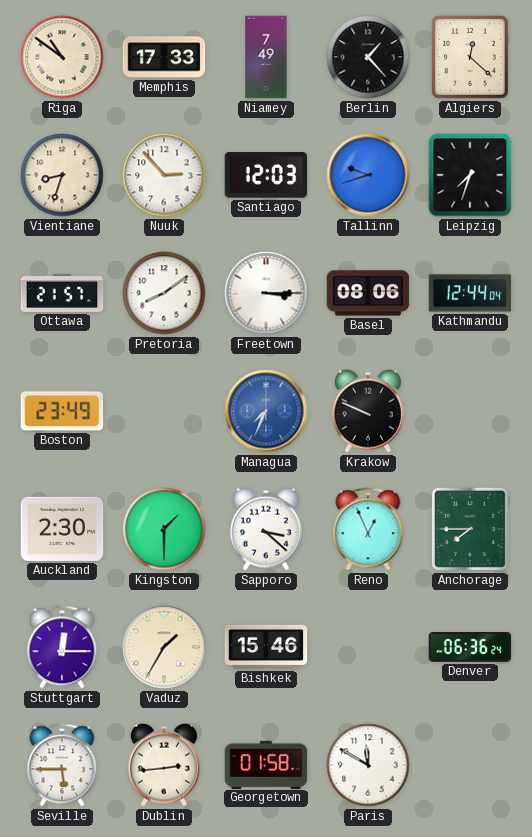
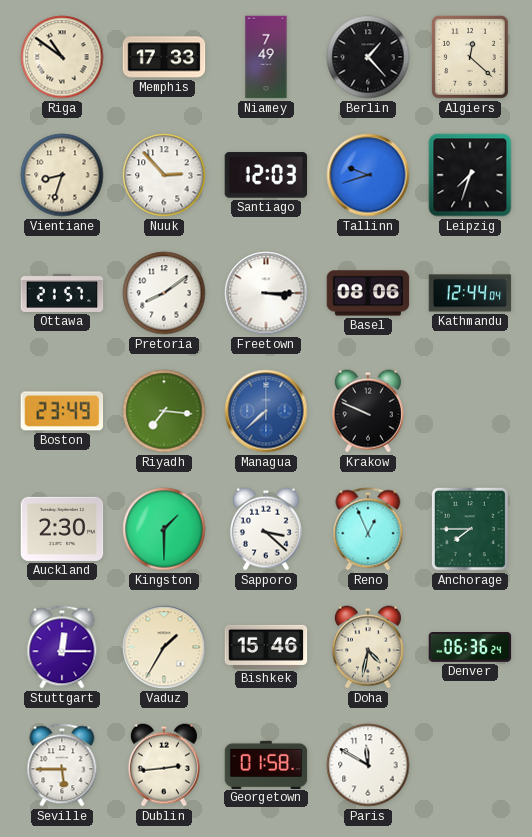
Riyadh: none -> 7:16
Managua: 7:34 -> 7:38
Doha: none -> 4:32
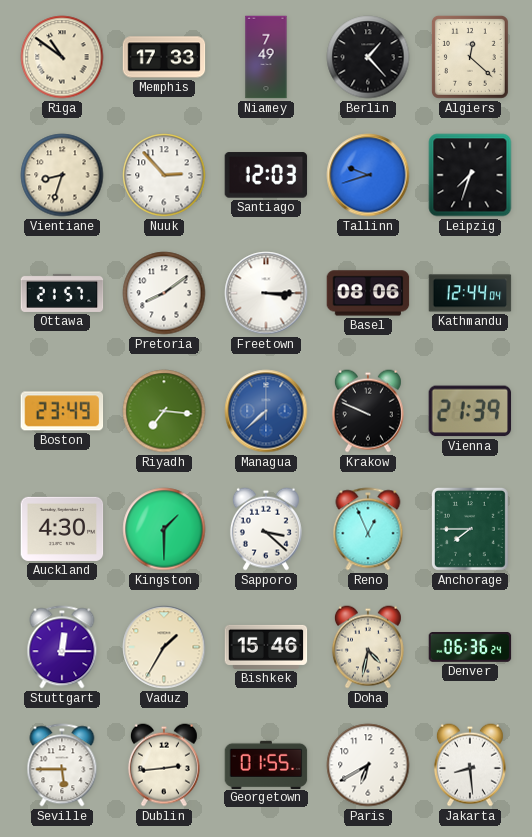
Vienna: none -> 21:39
Auckland: 2:30 -> 4:30
Georgetown: 01:58 -> 01:55
Paris: 11:50 -> 6:40
Jakarta: none -> 8:29
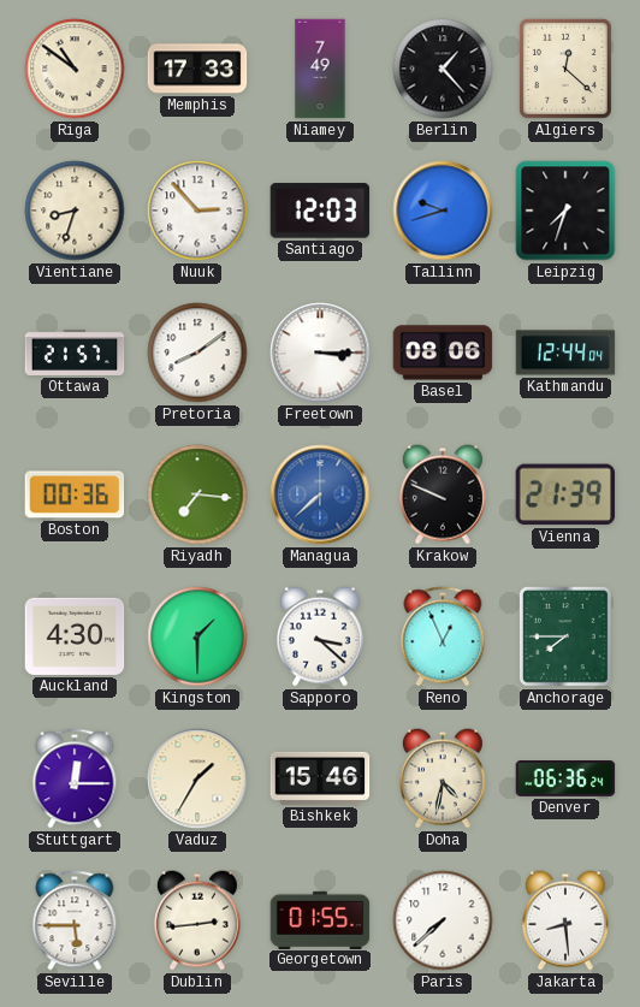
Boston: 23:49 -> 00:36
Paris: 6:40 -> 7:38
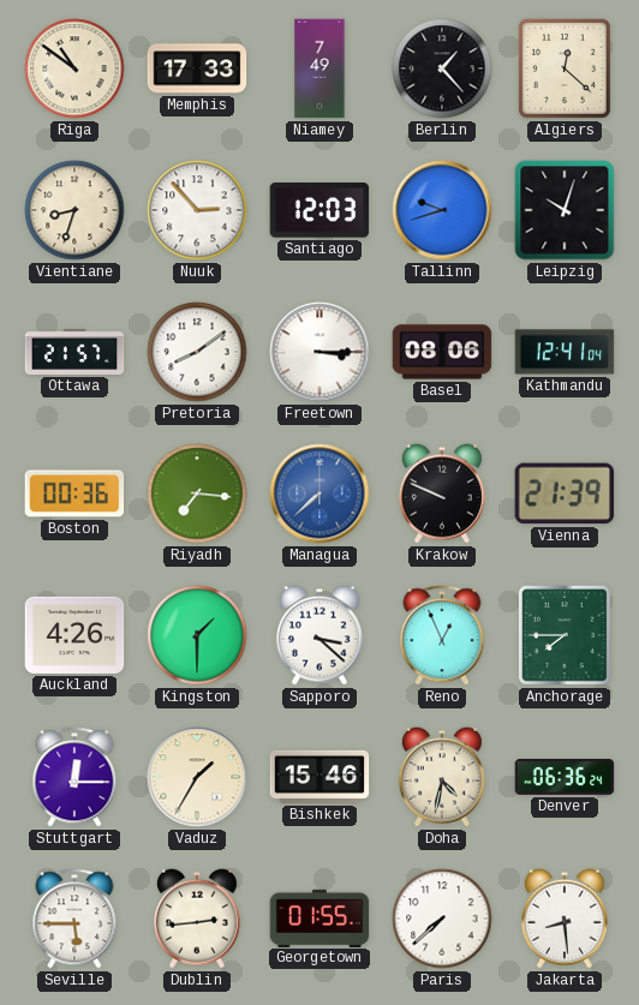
Leipzig: 7:33 -> 10:03
Kathmandu: 12:44 -> 12:41
Auckland: 4:30 -> 4:26
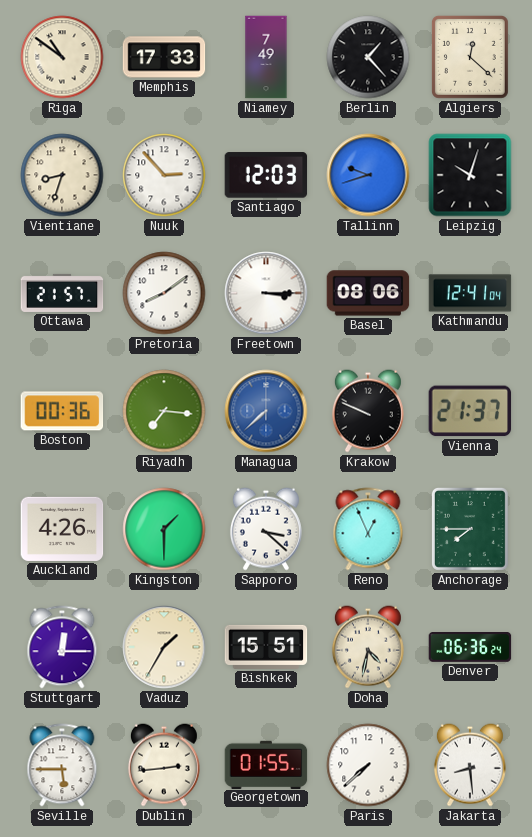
Vienna: 21:39 -> 21:37
Bishkek: 15:46 -> 15:51
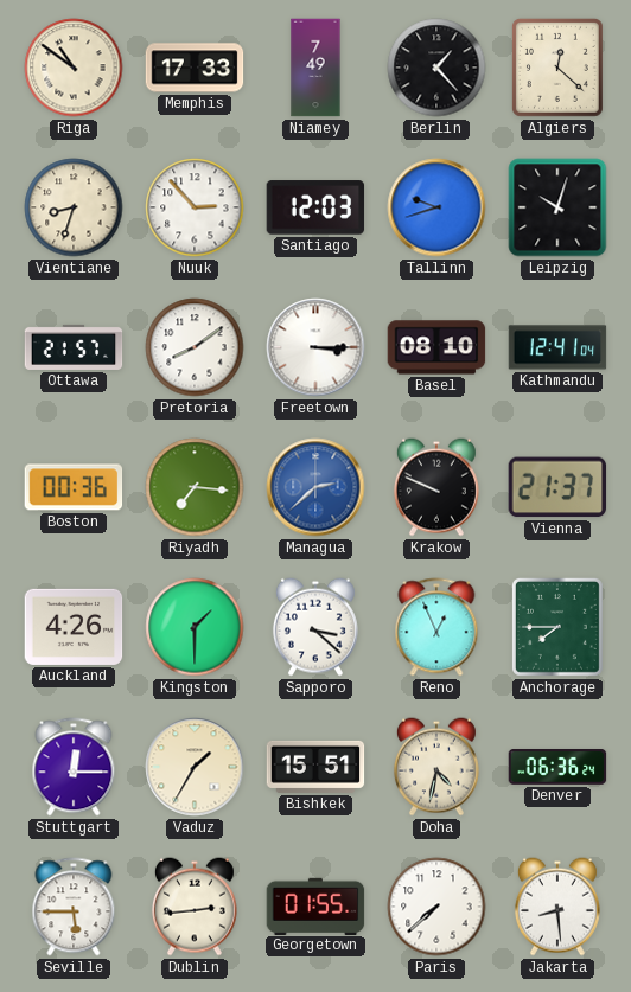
Basel: 08:06 -> 08:10
Managua: 7:38 -> 2:38
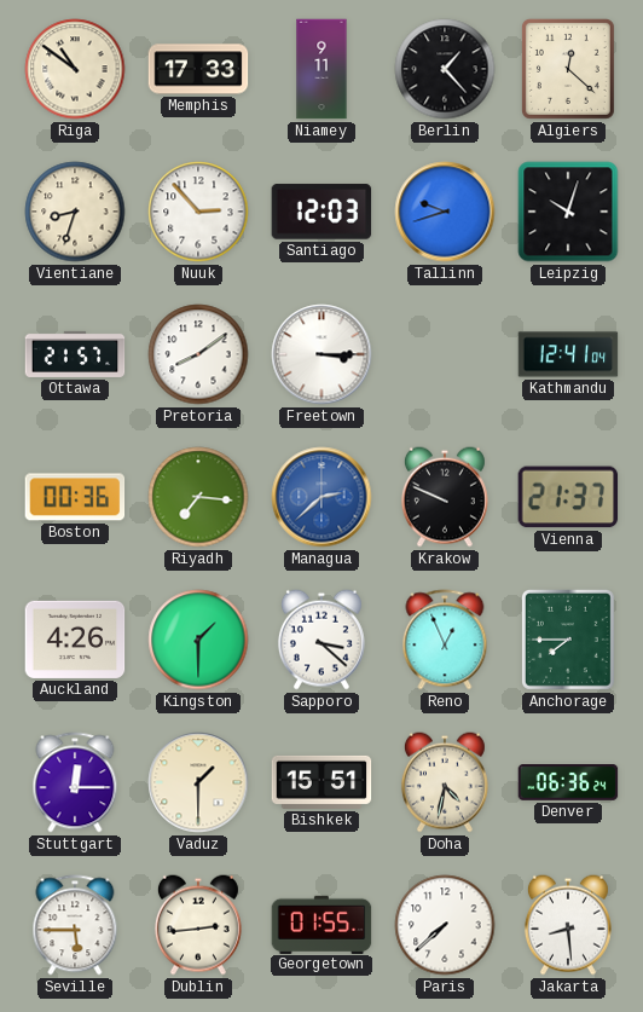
Niamey: 7:49 -> 9:11
Basel: 08:10 -> none
Vaduz: 1:35 -> 1:30
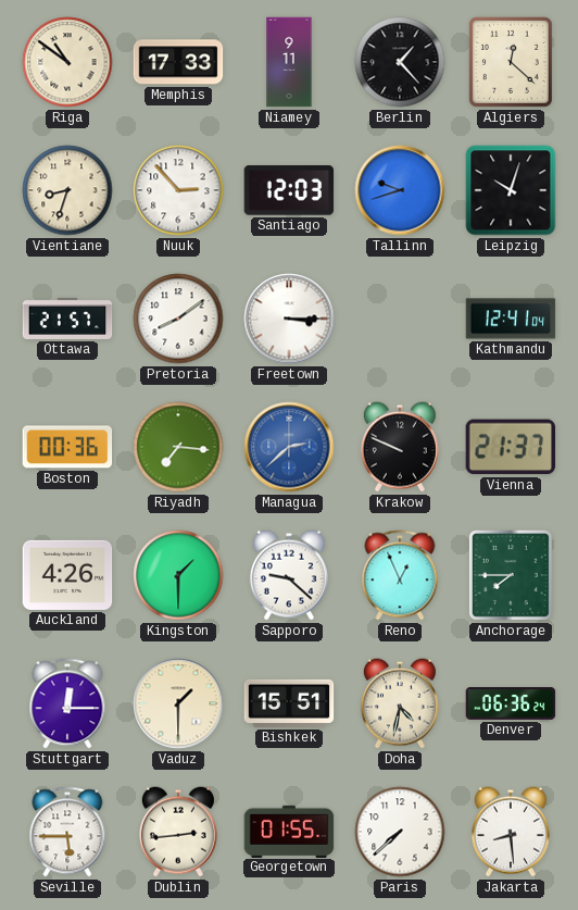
Sapporo: 3:22 -> 9:22
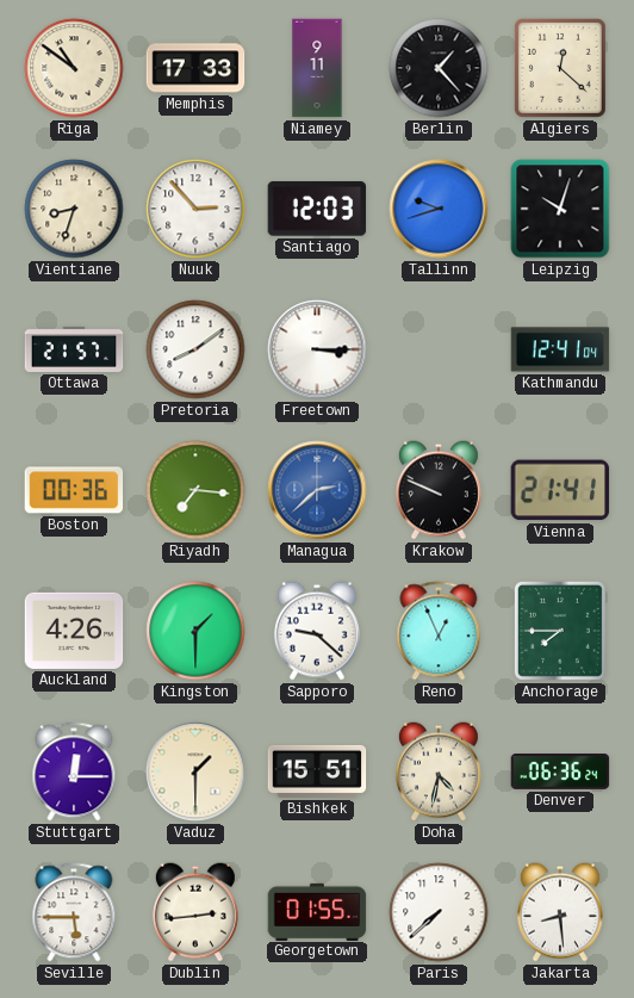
Vienna: 21:37 -> 21:41
